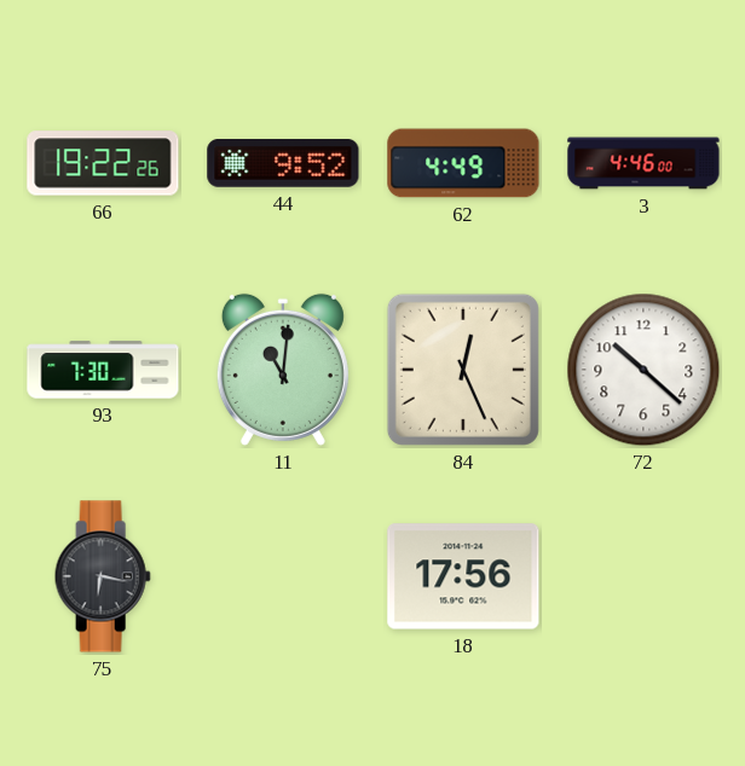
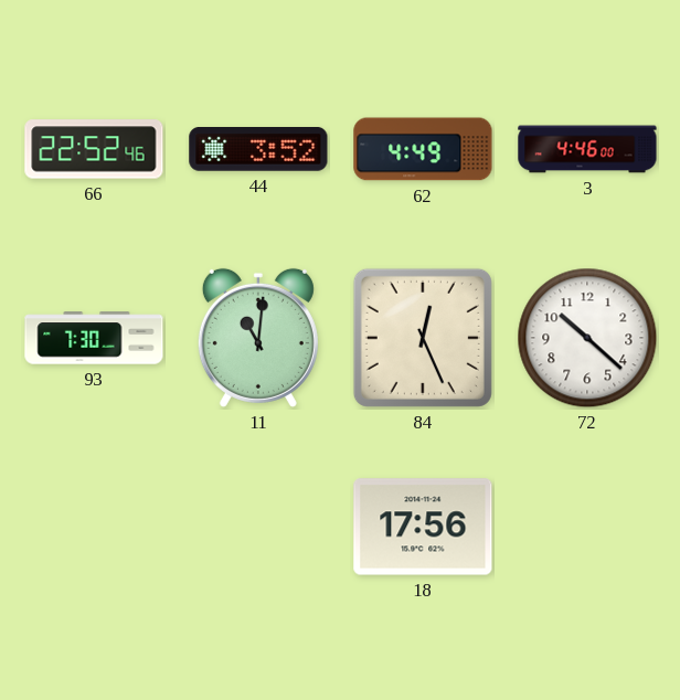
66: 19:22 -> 22:52
44: 9:52 -> 3:52
75: 6:17 -> none
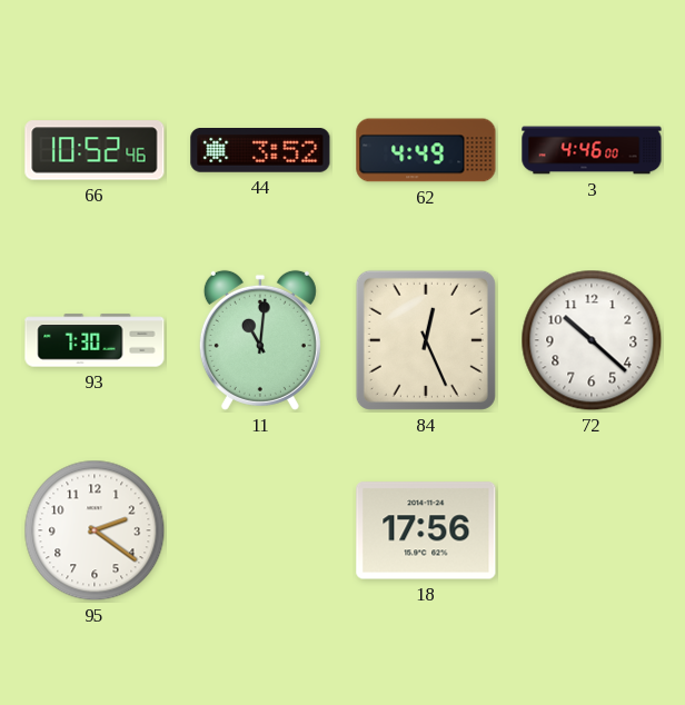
66: 22:52 -> 10:52
95: none -> 2:21
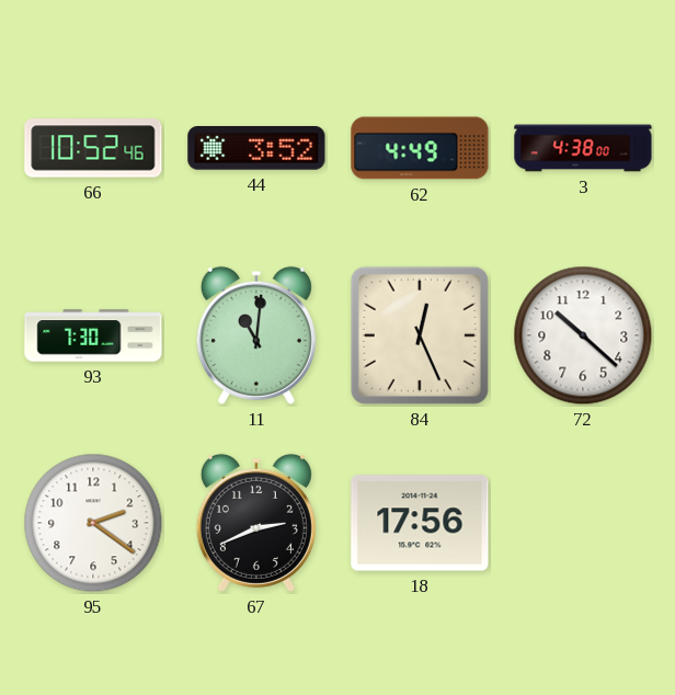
3: 4:46 -> 4:38
67: none -> 2:41
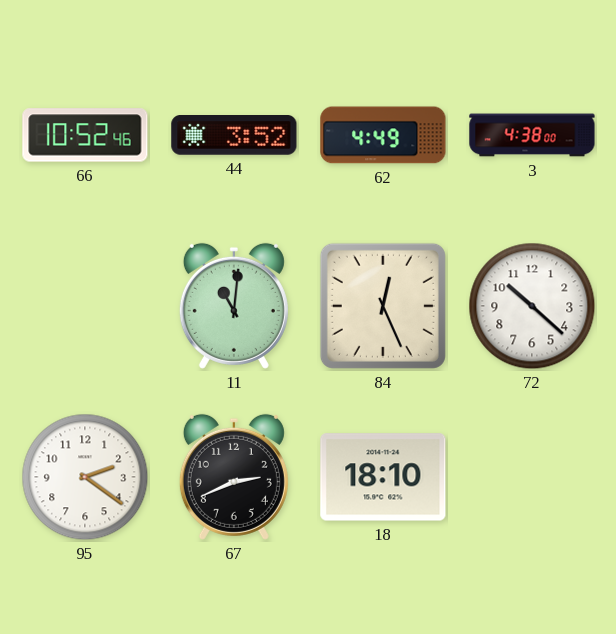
93: 7:30 -> none
18: 17:56 -> 18:10
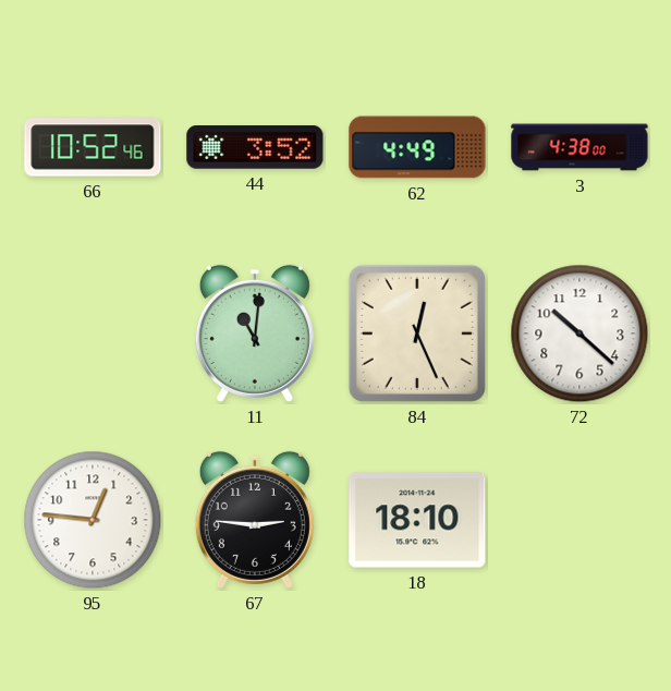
95: 2:21 -> 12:46
67: 2:41 -> 2:46
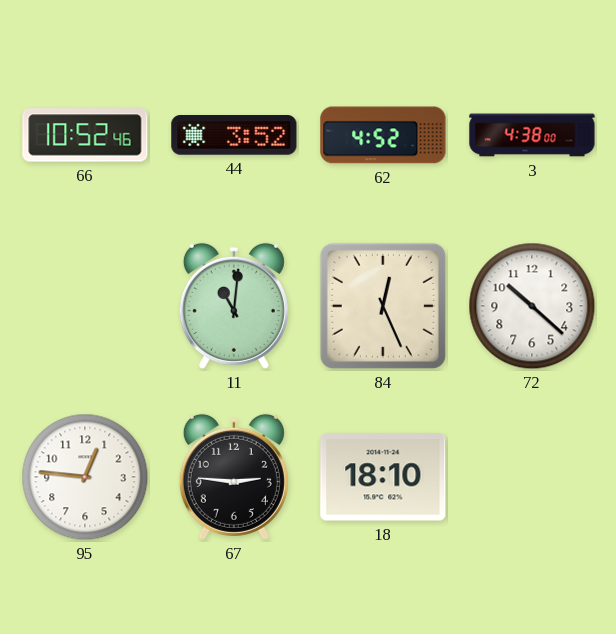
62: 4:49 -> 4:52
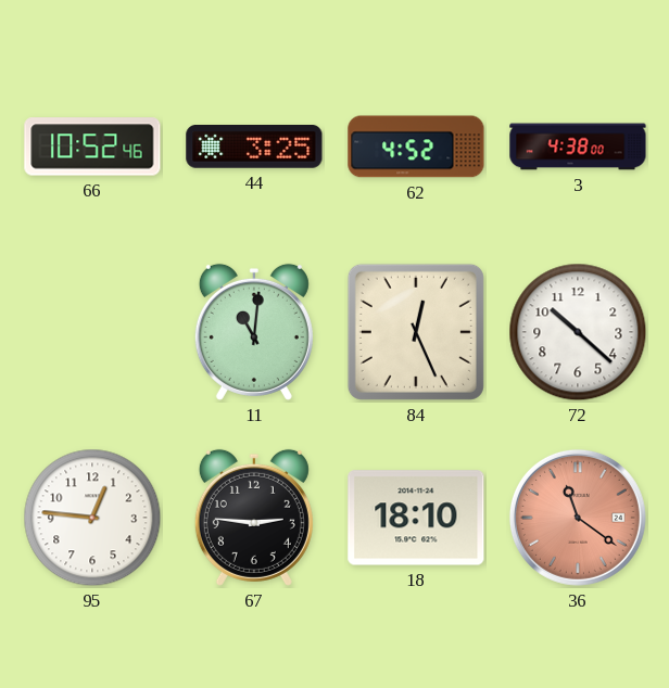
44: 3:52 -> 3:25
36: none -> 11:21
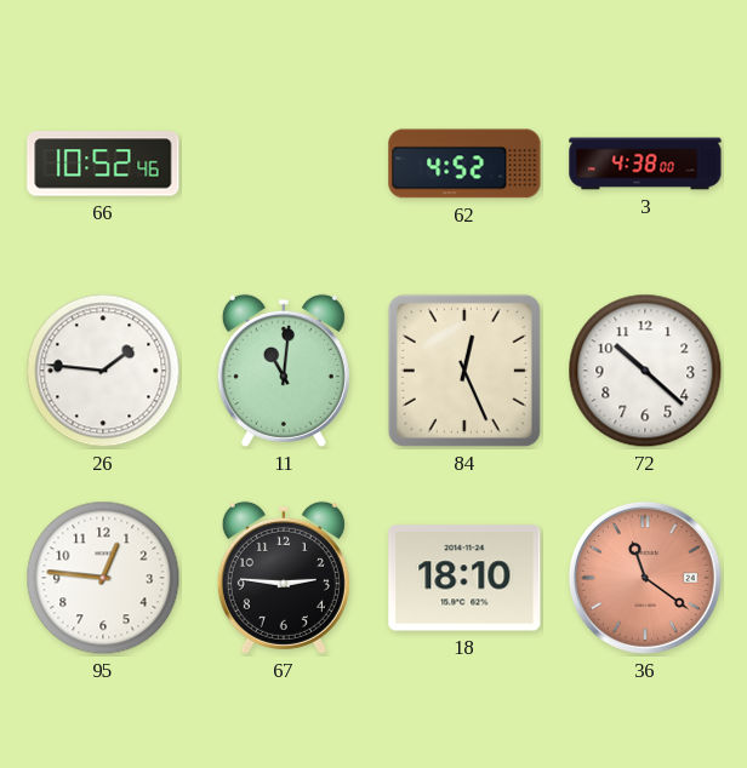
44: 3:25 -> none
26: none -> 1:46
